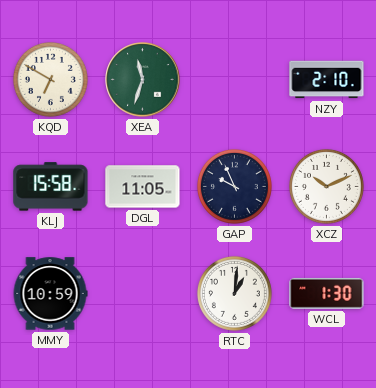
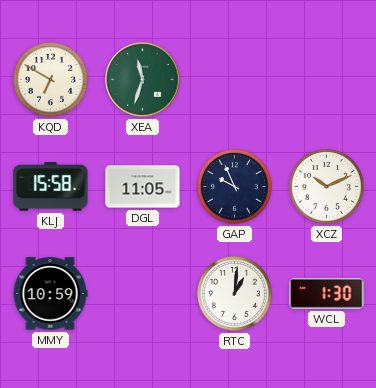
NZY: 2:10 -> none
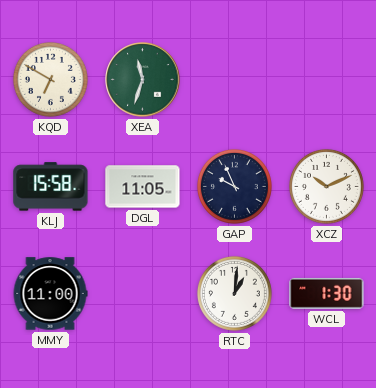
MMY: 10:59 -> 11:00
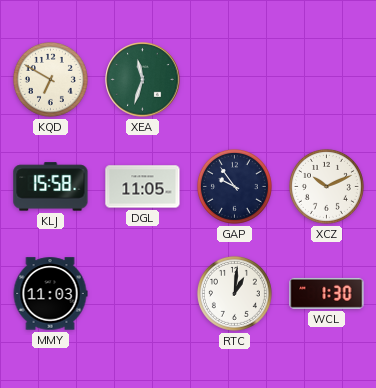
GAP: 9:56 -> 9:54
MMY: 11:00 -> 11:03
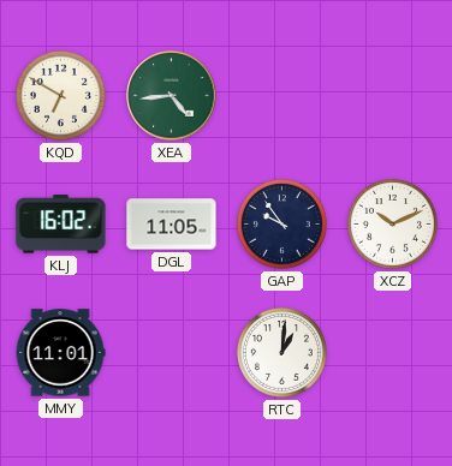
XEA: 11:33 -> 4:44
KLJ: 15:58 -> 16:02
MMY: 11:03 -> 11:01
WCL: 1:30 -> none
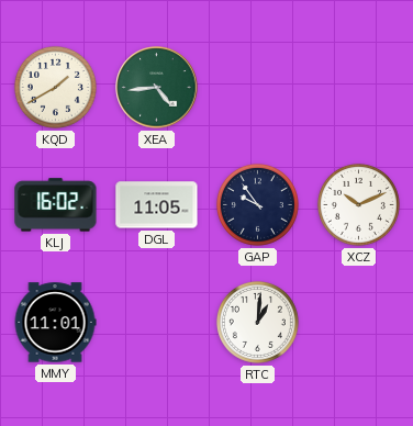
KQD: 6:50 -> 1:40
